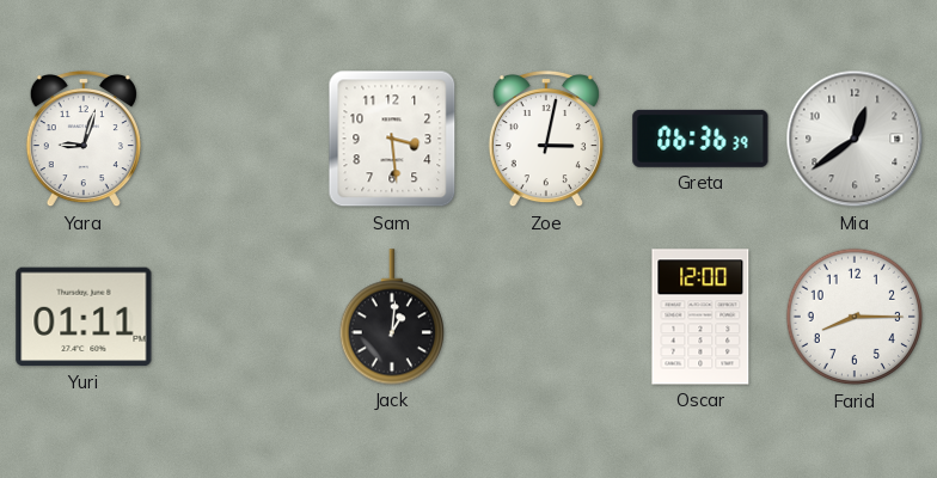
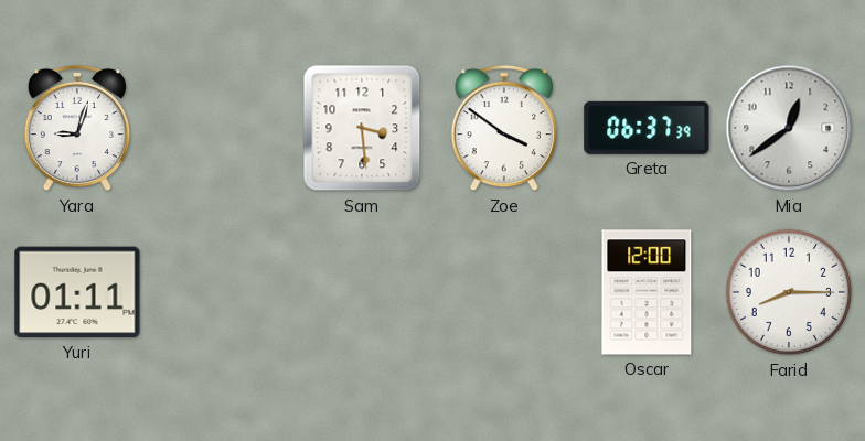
Zoe: 3:02 -> 3:51
Greta: 06:36 -> 06:37
Jack: 1:01 -> none
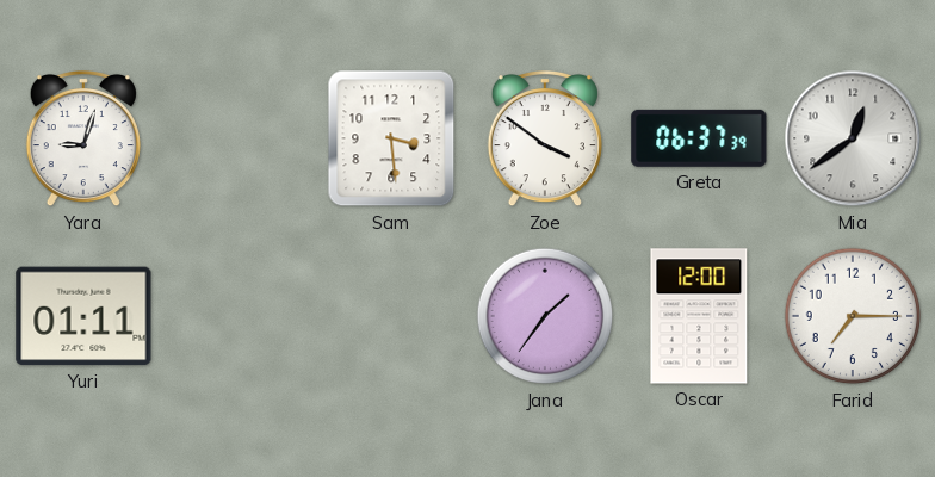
Jana: none -> 1:36
Farid: 8:15 -> 7:15
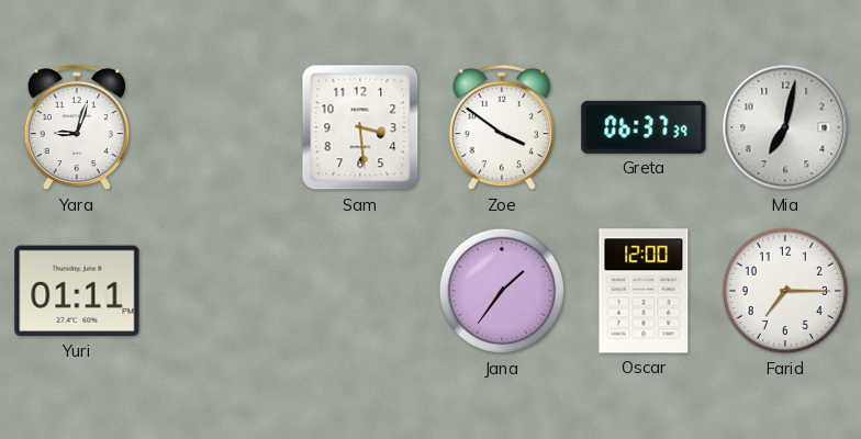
Mia: 12:39 -> 7:02
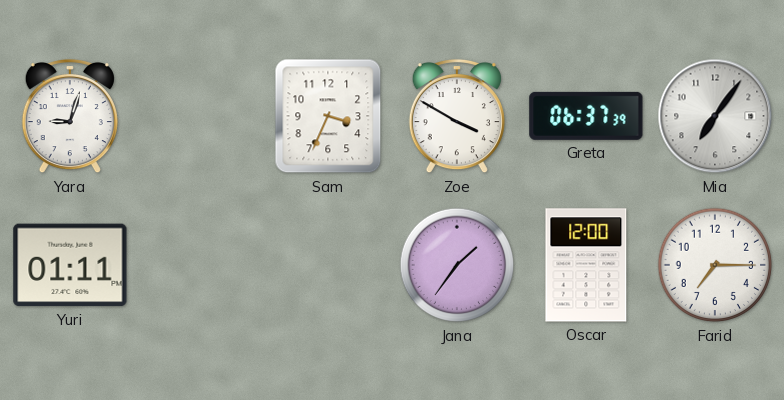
Sam: 3:29 -> 3:34
Zoe: 3:51 -> 3:50
Mia: 7:02 -> 7:06
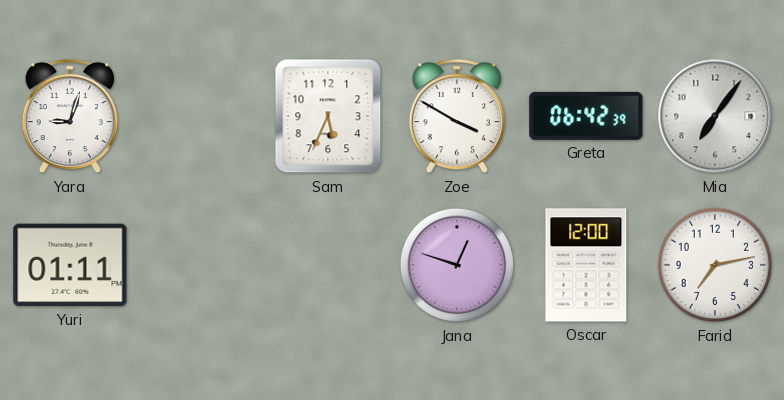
Sam: 3:34 -> 5:34
Greta: 06:37 -> 06:42
Jana: 1:36 -> 12:48
Farid: 7:15 -> 7:13
